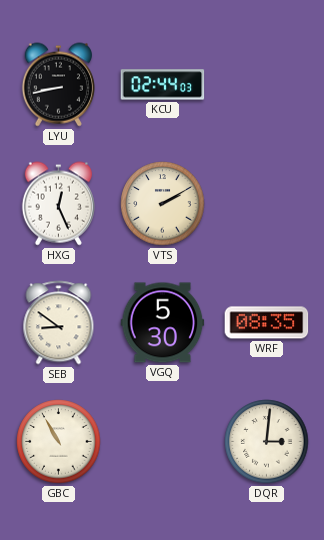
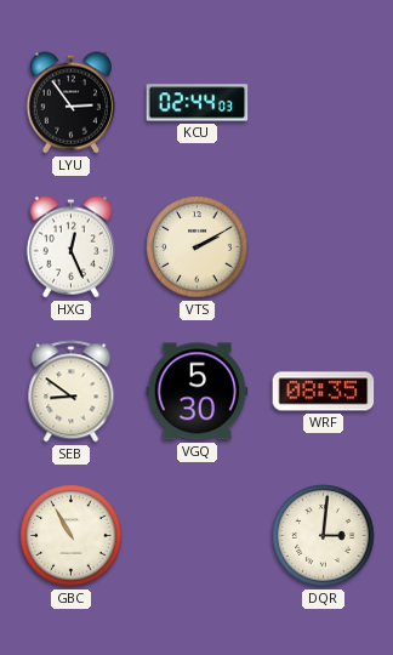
LYU: 8:43 -> 2:54
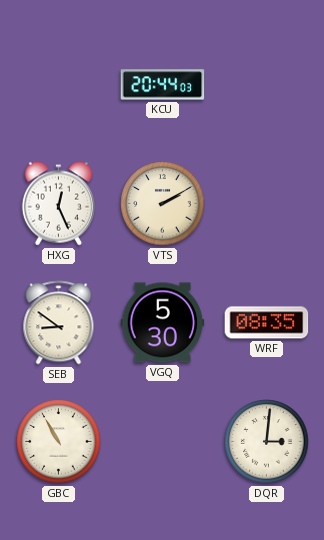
LYU: 2:54 -> none
KCU: 02:44 -> 20:44
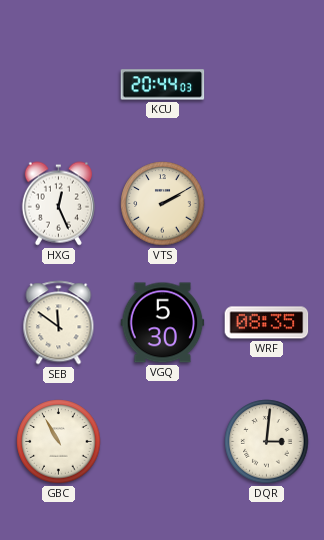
SEB: 8:51 -> 11:51
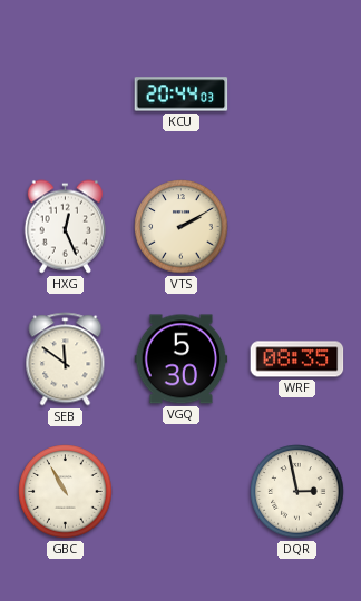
DQR: 3:01 -> 2:58
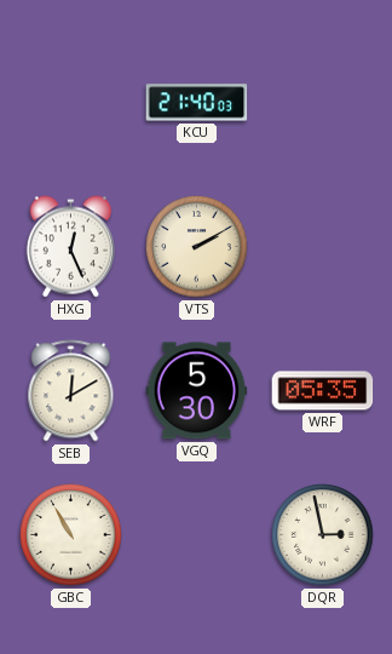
KCU: 20:44 -> 21:40
SEB: 11:51 -> 12:10
WRF: 08:35 -> 05:35
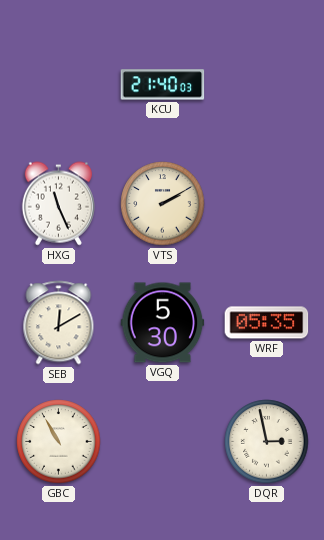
HXG: 12:26 -> 11:26
